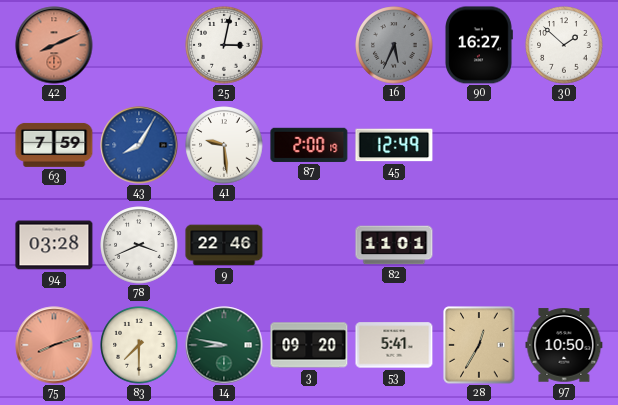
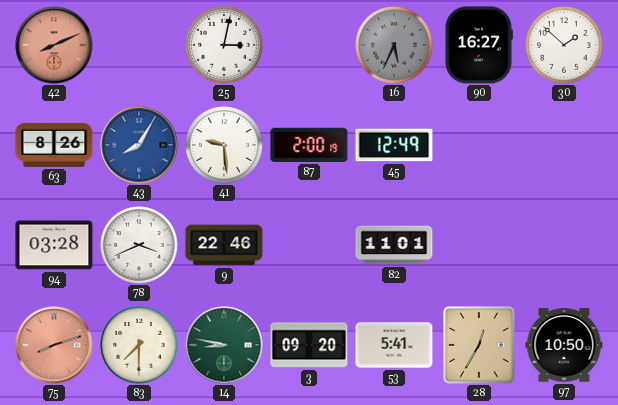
63: 7:59 -> 8:26
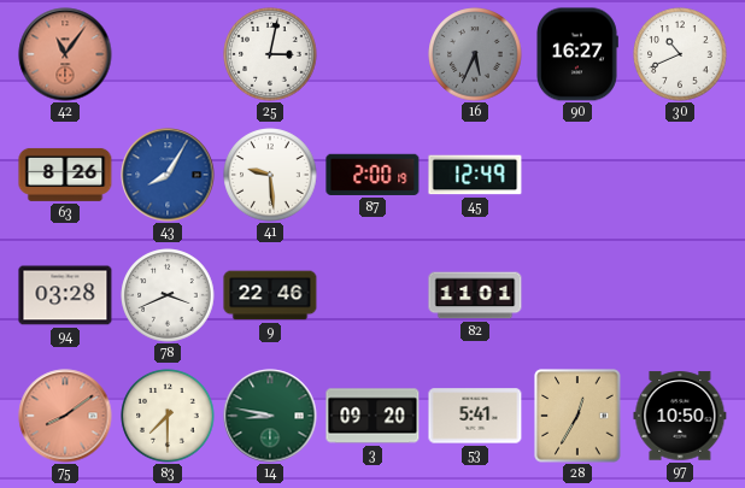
42: 8:11 -> 11:06
30: 1:52 -> 10:41
75: 8:12 -> 8:09
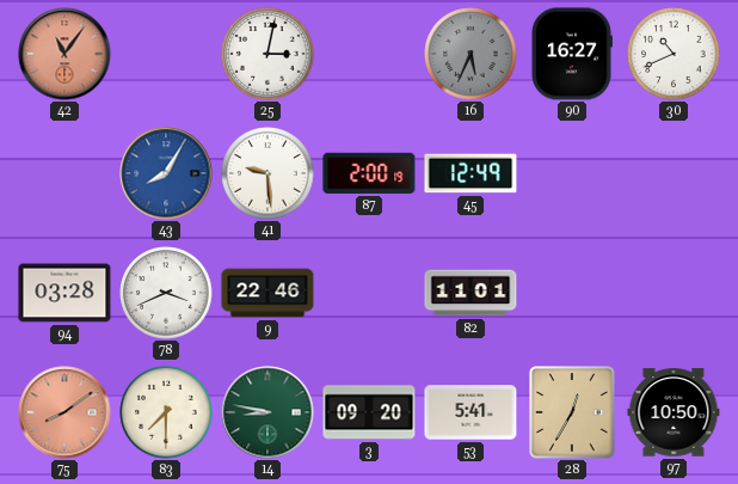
63: 8:26 -> none
